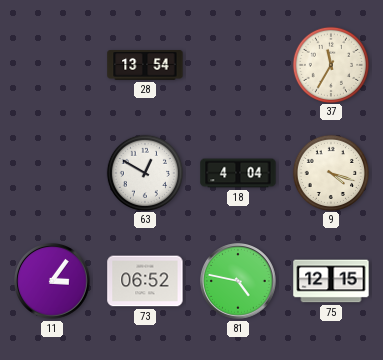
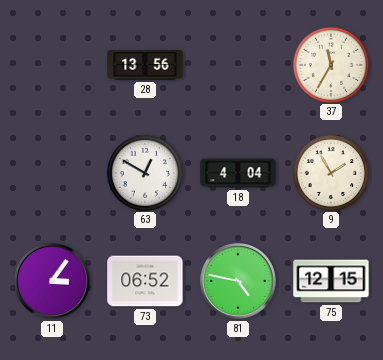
28: 13:54 -> 13:56
9: 4:18 -> 1:55
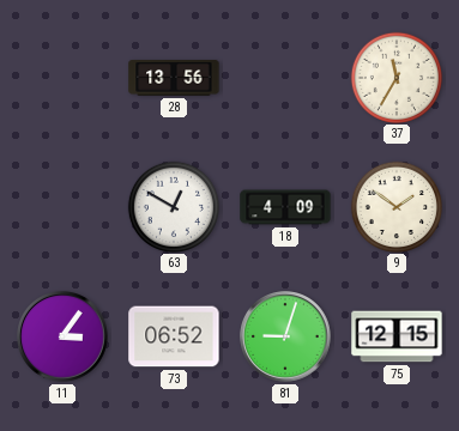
18: 4:04 -> 4:09
9: 1:55 -> 1:51
81: 4:47 -> 9:03
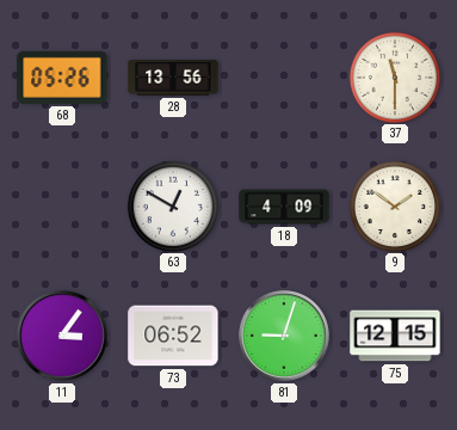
68: none -> 05:26
37: 11:35 -> 11:30
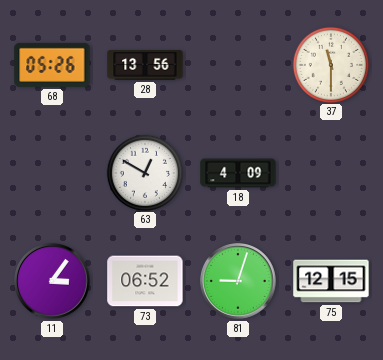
9: 1:51 -> none
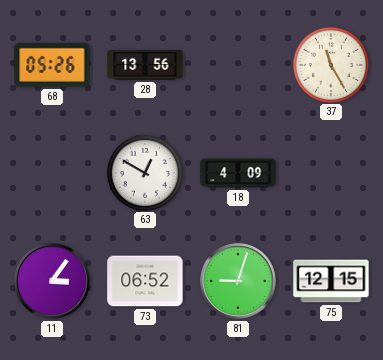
37: 11:30 -> 11:25
